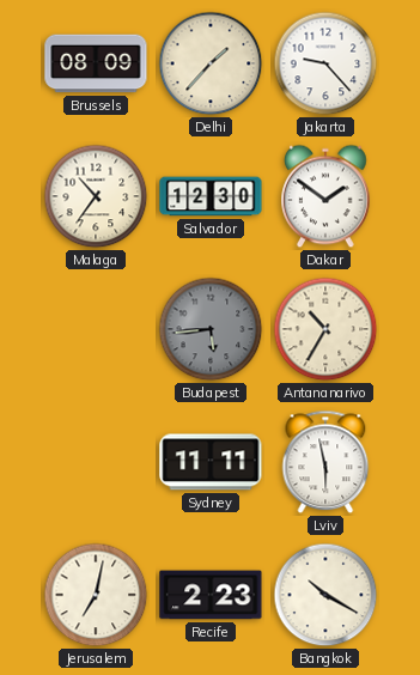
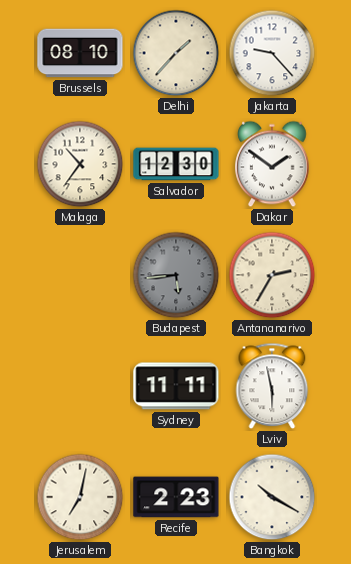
Brussels: 08:09 -> 08:10
Antananarivo: 10:35 -> 2:35
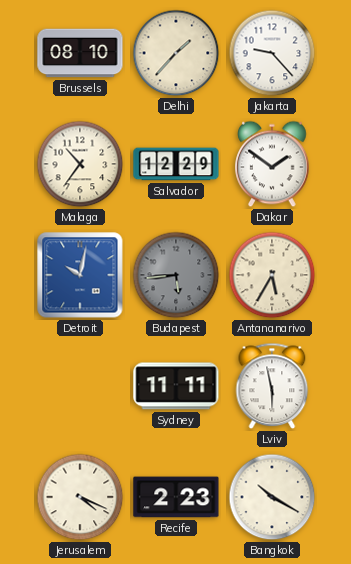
Salvador: 12:30 -> 12:29
Detroit: none -> 10:02
Antananarivo: 2:35 -> 5:35
Jerusalem: 7:02 -> 4:19
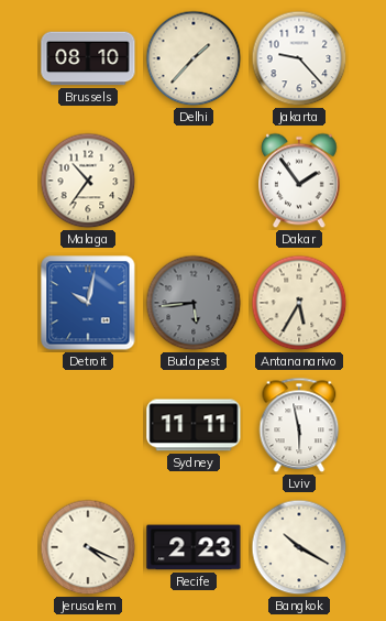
Salvador: 12:29 -> none
Dakar: 1:51 -> 1:54
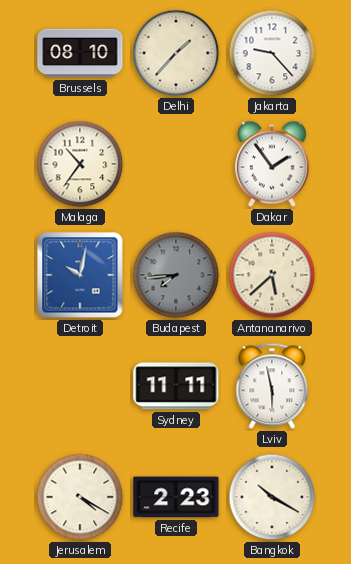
Budapest: 5:44 -> 7:44
Antananarivo: 5:35 -> 5:38
Jerusalem: 4:19 -> 4:20
